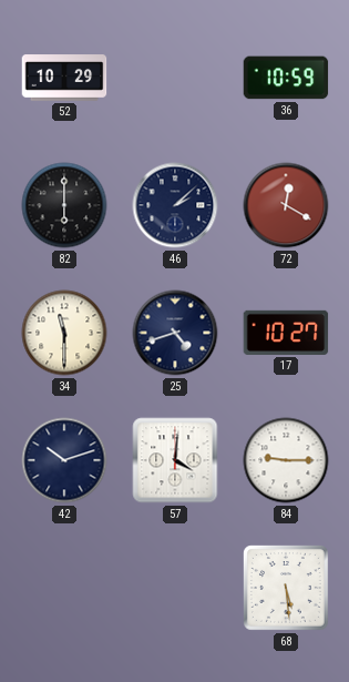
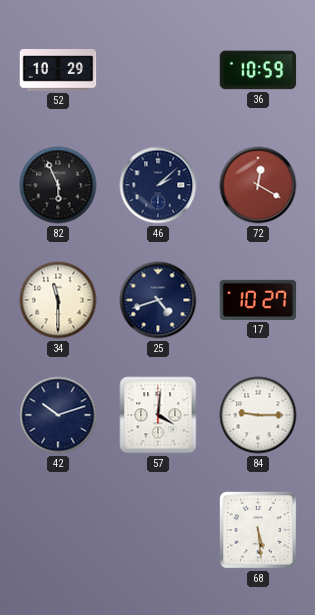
82: 6:00 -> 5:56
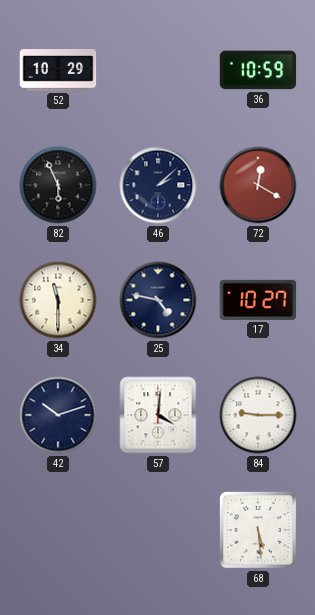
25: 4:42 -> 4:47
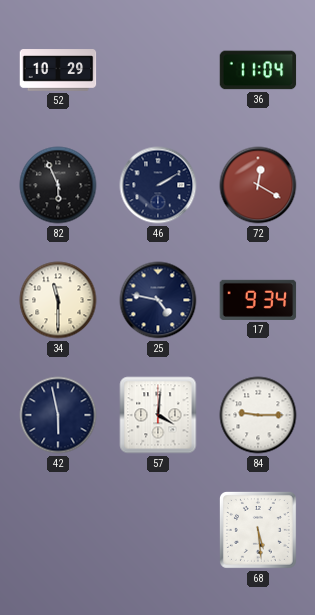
36: 10:59 -> 11:04
46: 2:08 -> 2:10
17: 10:27 -> 9:34
42: 10:12 -> 5:58
